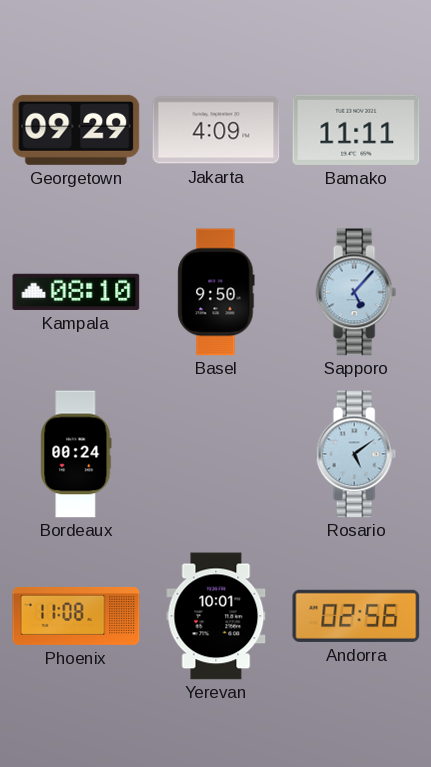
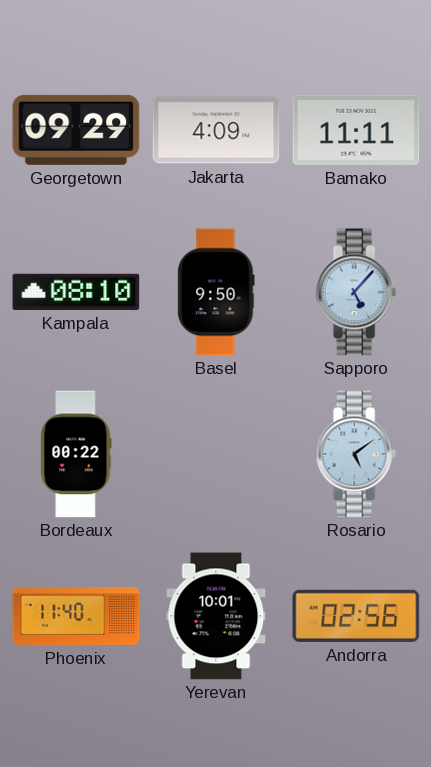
Bordeaux: 00:24 -> 00:22
Phoenix: 11:08 -> 11:40
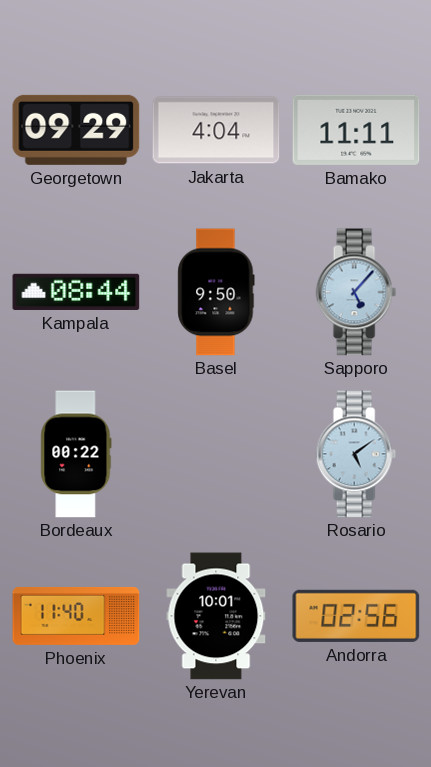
Jakarta: 4:09 -> 4:04
Kampala: 08:10 -> 08:44
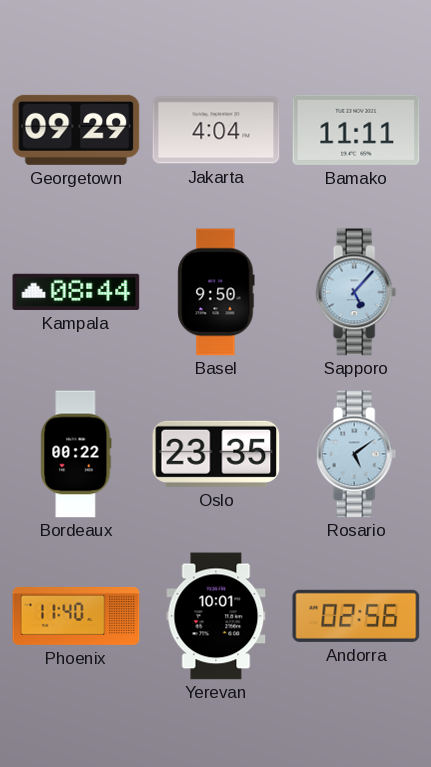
Oslo: none -> 23:35
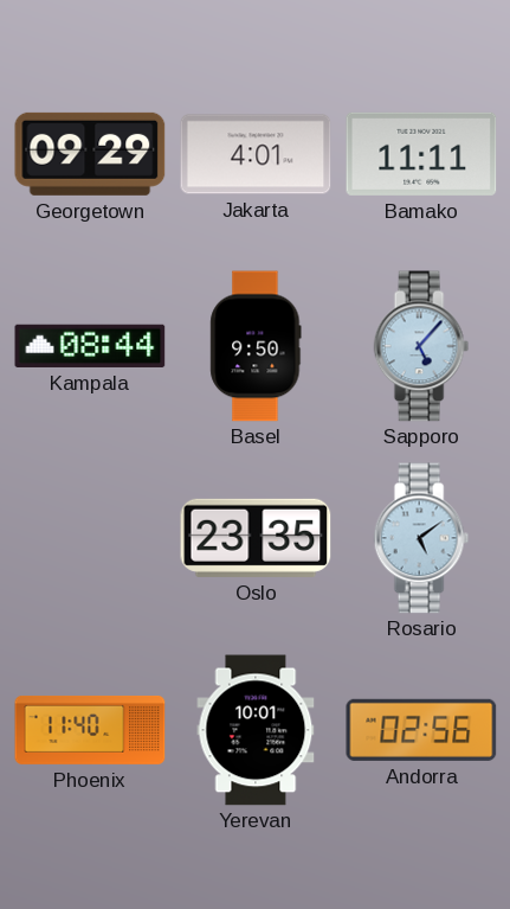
Jakarta: 4:04 -> 4:01
Bordeaux: 00:22 -> none
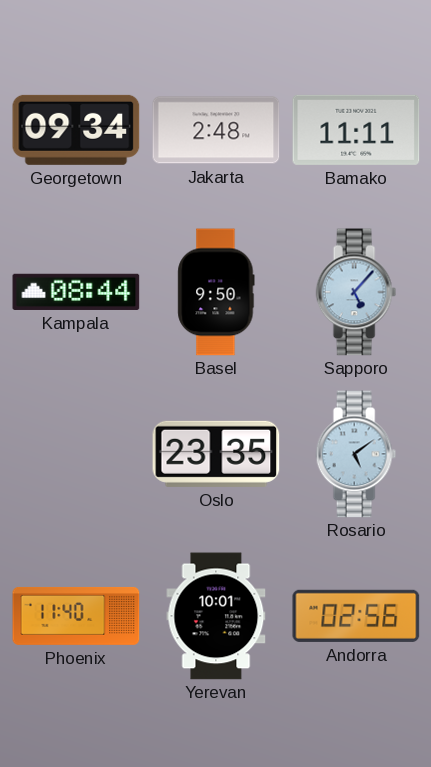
Georgetown: 09:29 -> 09:34
Jakarta: 4:01 -> 2:48
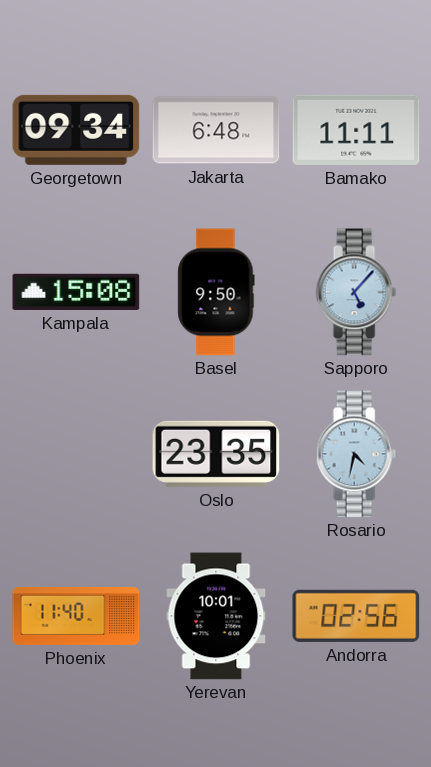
Jakarta: 2:48 -> 6:48
Kampala: 08:44 -> 15:08
Rosario: 5:09 -> 4:32
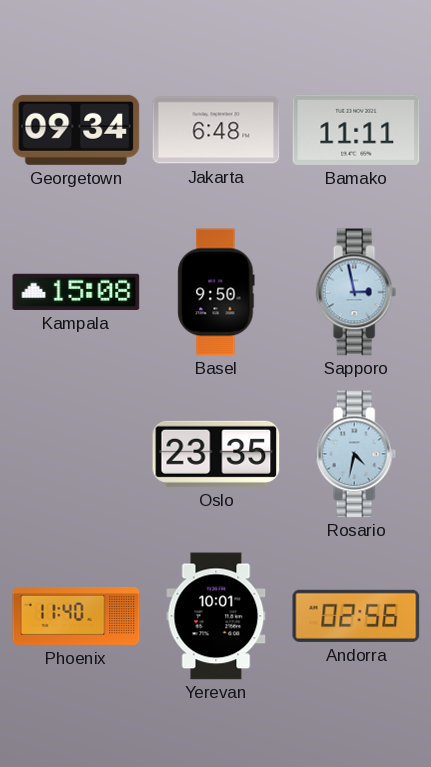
Sapporo: 5:07 -> 2:58
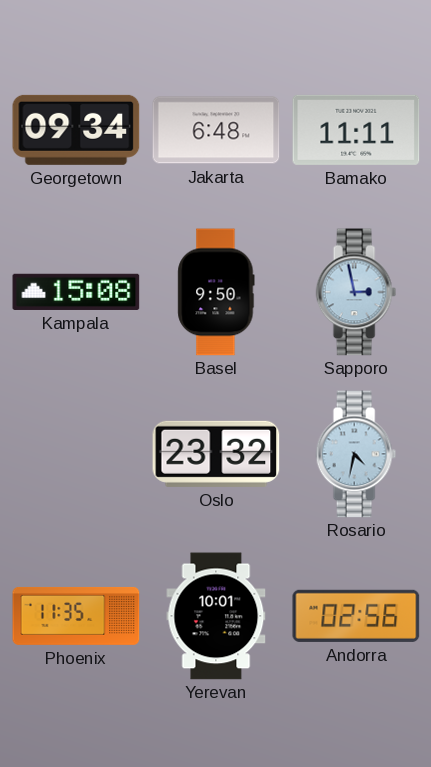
Oslo: 23:35 -> 23:32
Phoenix: 11:40 -> 11:35
